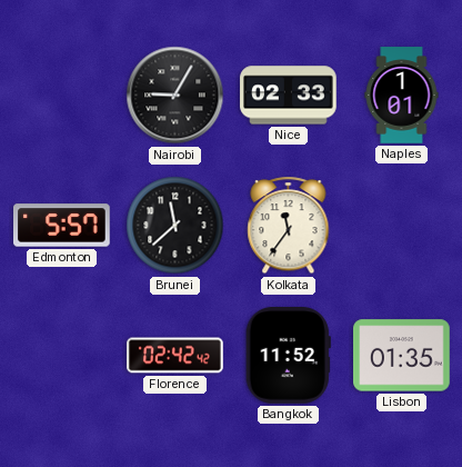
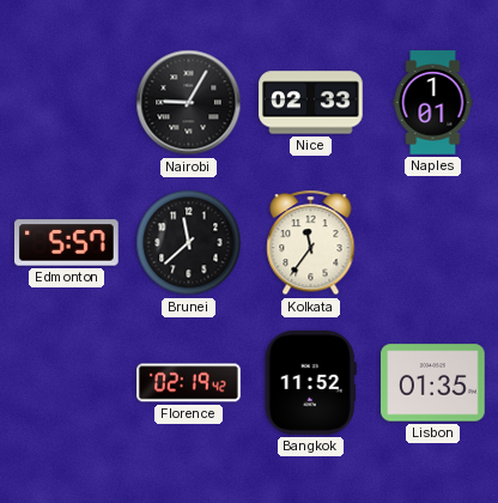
Florence: 02:42 -> 02:19
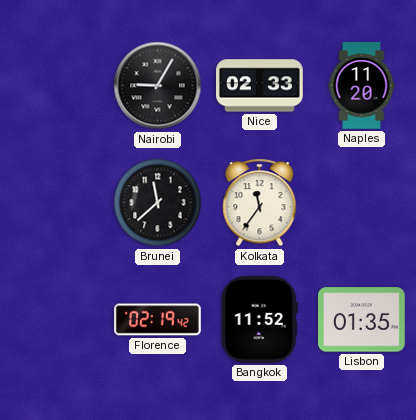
Naples: 1:01 -> 11:20
Edmonton: 5:57 -> none
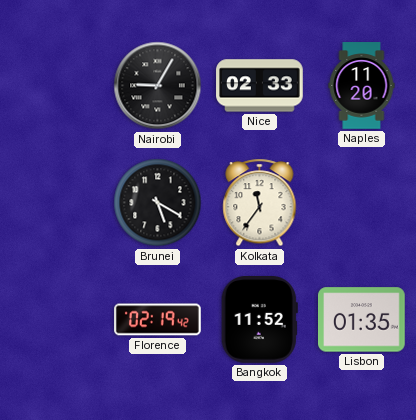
Brunei: 11:38 -> 5:20
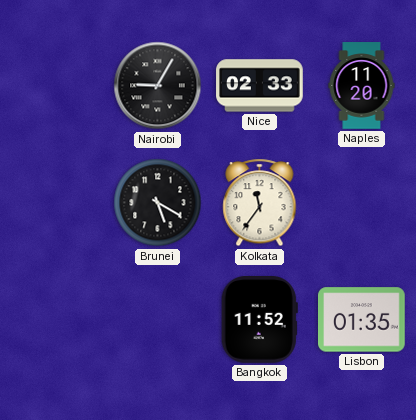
Florence: 02:19 -> none
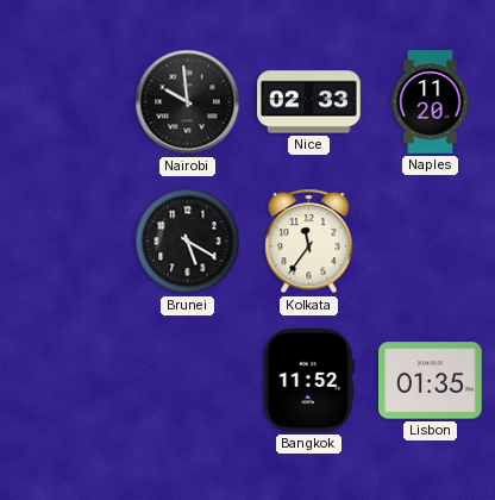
Nairobi: 9:05 -> 9:59
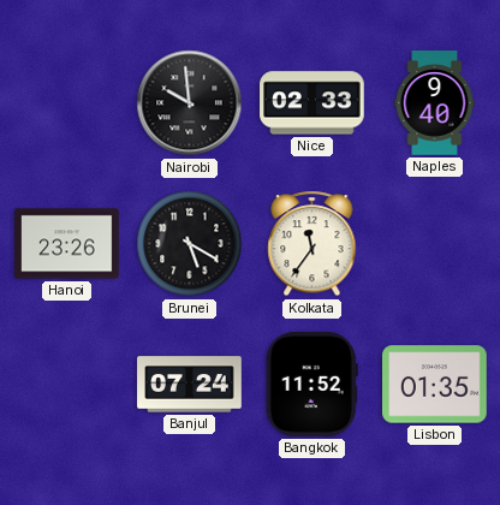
Naples: 11:20 -> 9:40
Hanoi: none -> 23:26
Banjul: none -> 07:24
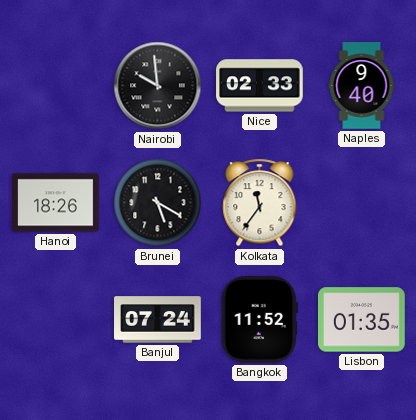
Hanoi: 23:26 -> 18:26
